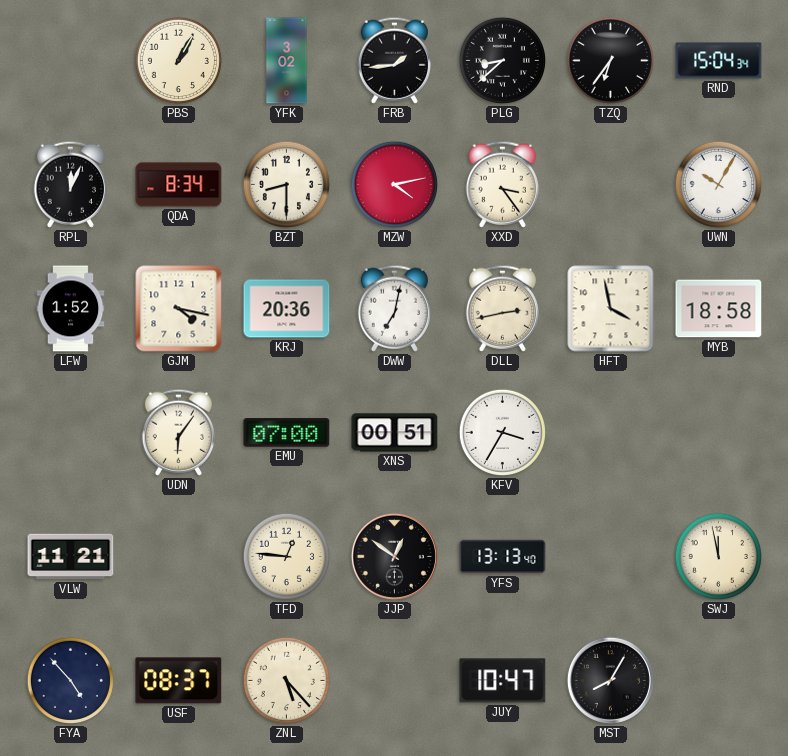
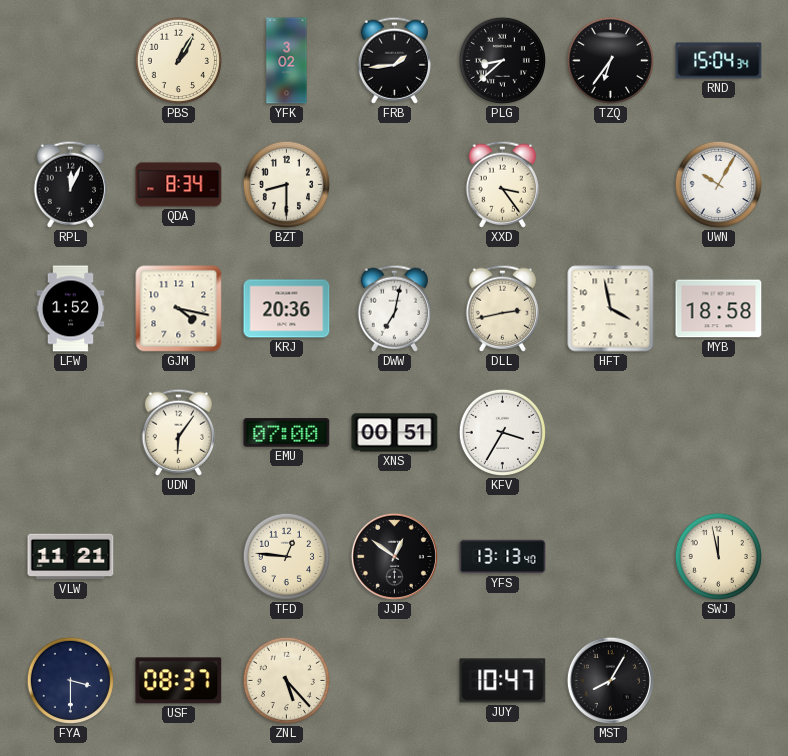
MZW: 4:13 -> none
FYA: 4:53 -> 3:30
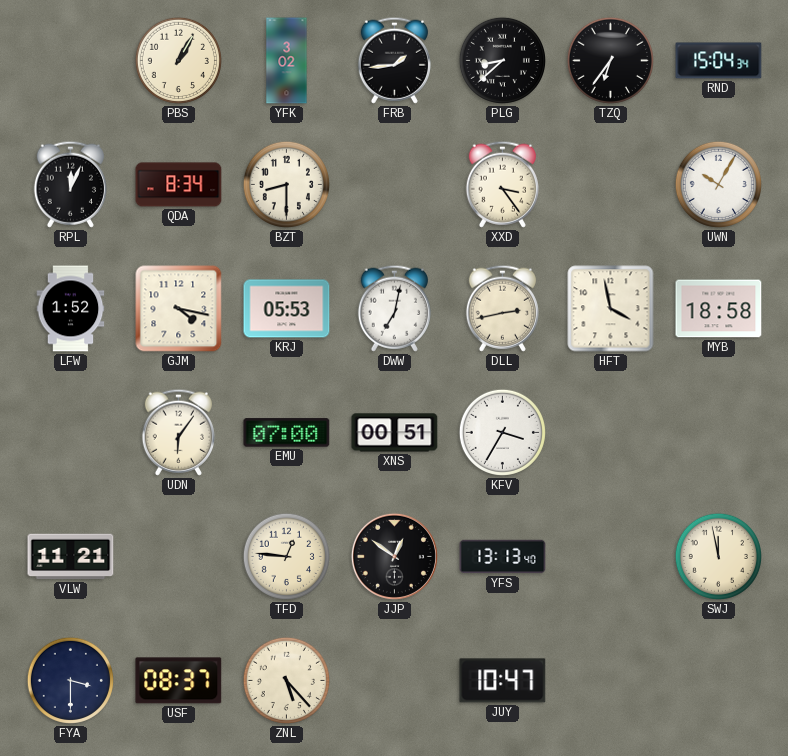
KRJ: 20:36 -> 05:53
MST: 8:05 -> none
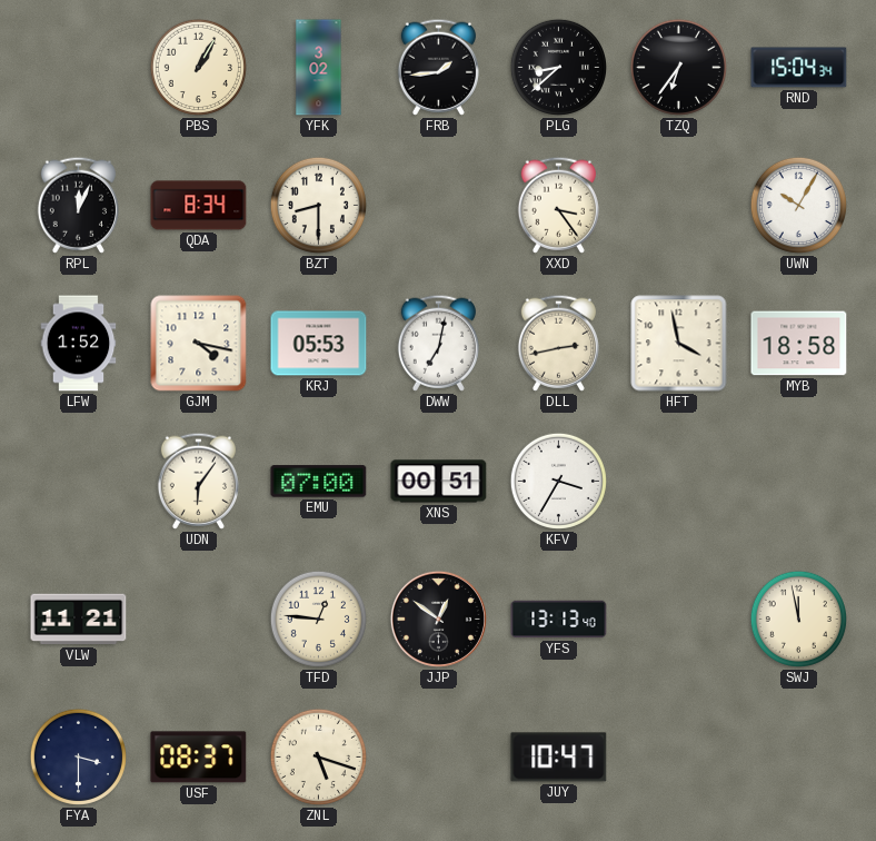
ZNL: 5:23 -> 5:18
